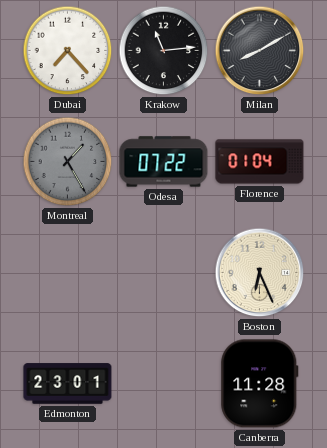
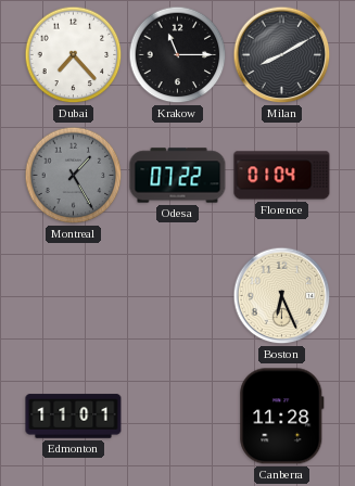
Krakow: 11:14 -> 11:15
Edmonton: 23:01 -> 11:01
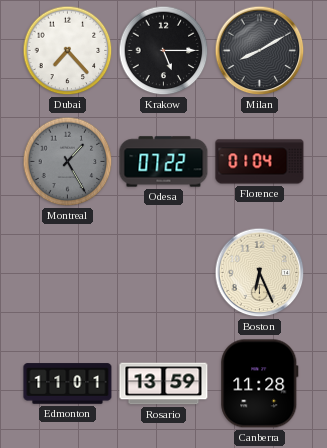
Krakow: 11:15 -> 5:15
Rosario: none -> 13:59
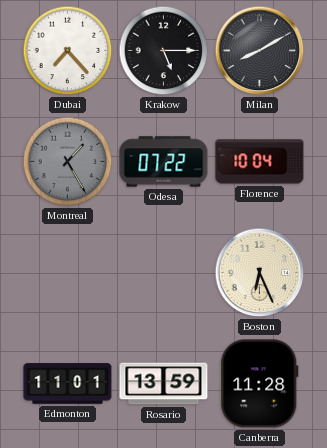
Florence: 01:04 -> 10:04
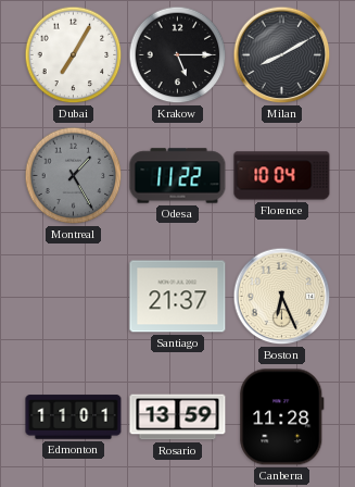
Dubai: 7:23 -> 7:05
Odesa: 07:22 -> 11:22
Santiago: none -> 21:37
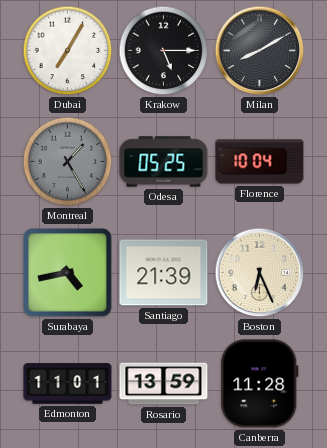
Odesa: 11:22 -> 05:25
Surabaya: none -> 4:43
Santiago: 21:37 -> 21:39
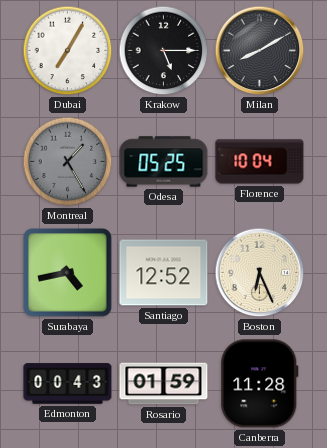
Santiago: 21:39 -> 12:52
Edmonton: 11:01 -> 00:43
Rosario: 13:59 -> 01:59
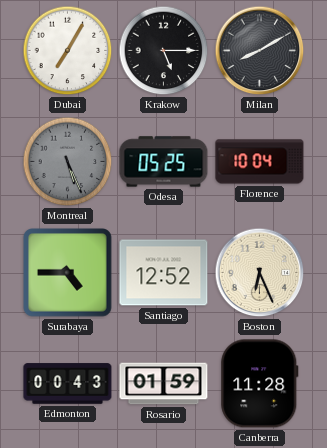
Montreal: 1:25 -> 5:26
Surabaya: 4:43 -> 4:45
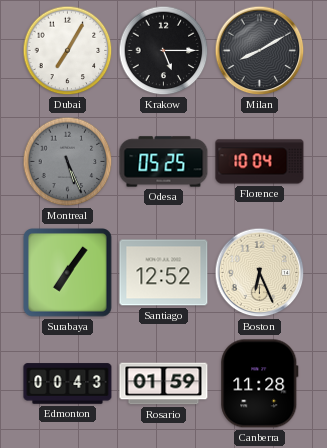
Surabaya: 4:45 -> 7:06
